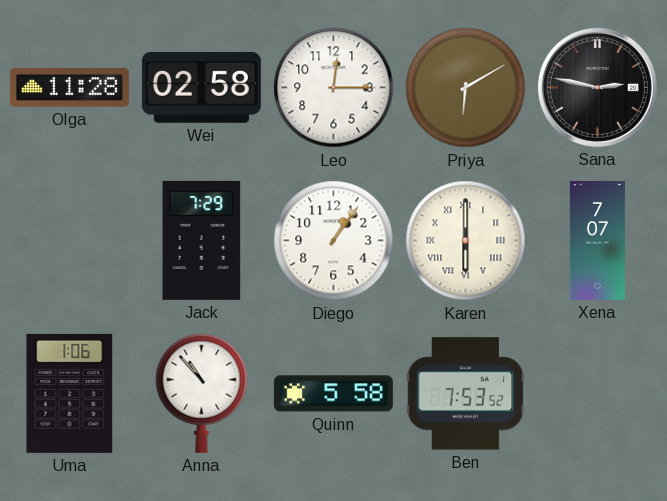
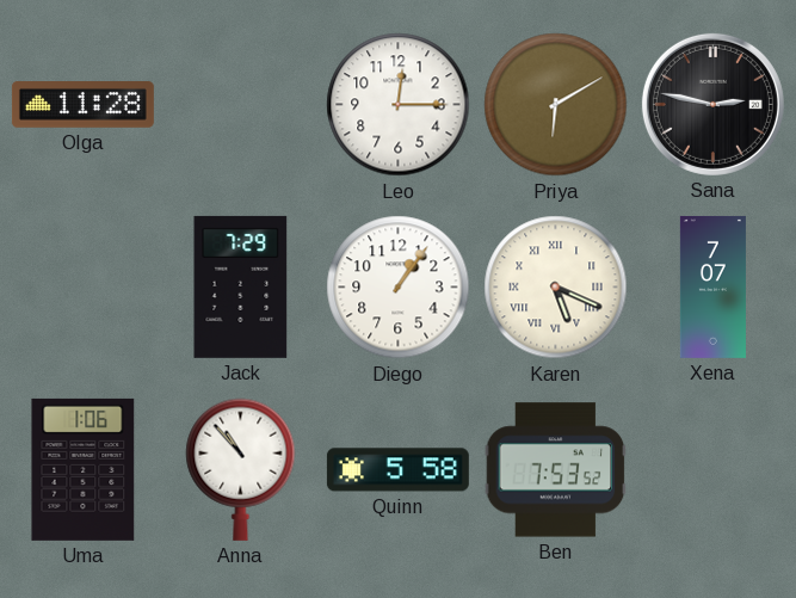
Wei: 02:58 -> none
Karen: 6:00 -> 5:19
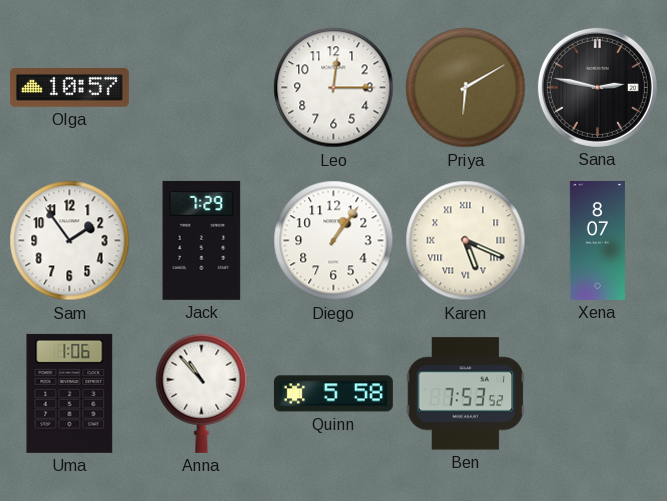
Olga: 11:28 -> 10:57
Sam: none -> 1:54
Xena: 7:07 -> 8:07
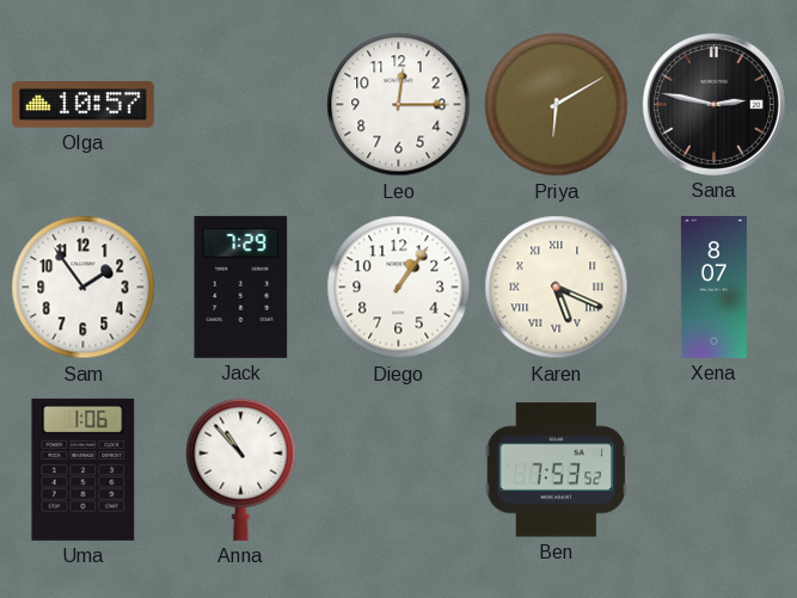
Quinn: 5:58 -> none
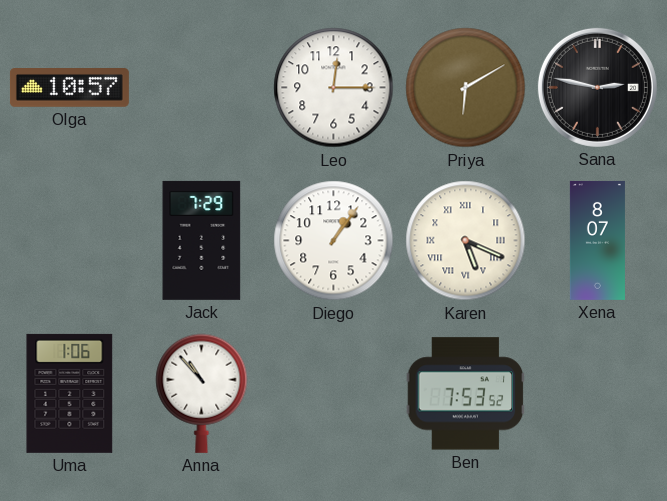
Sam: 1:54 -> none
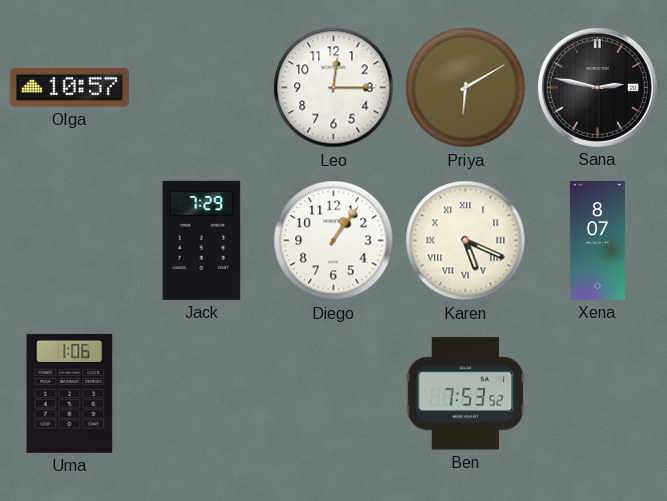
Anna: 10:53 -> none
